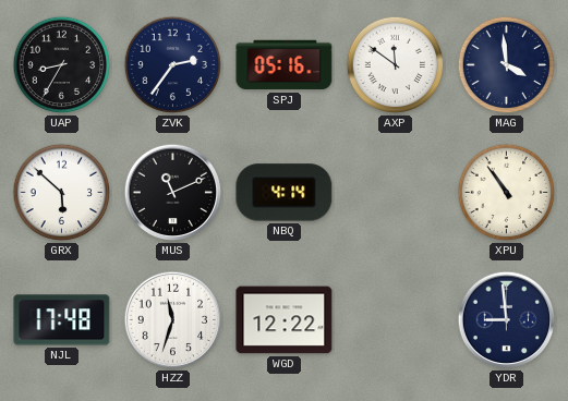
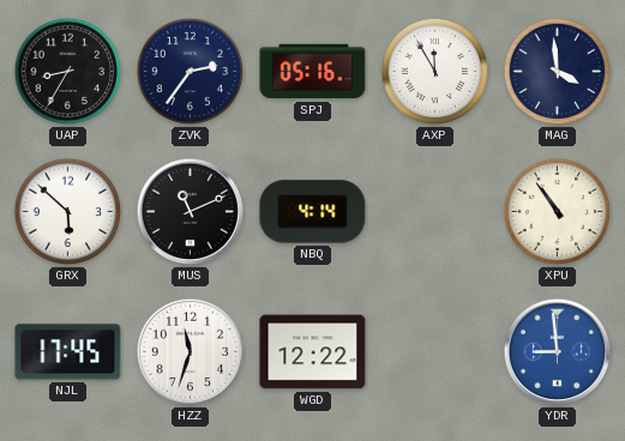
AXP: 11:51 -> 11:55
NJL: 17:48 -> 17:45
YDR dial: navy -> blue
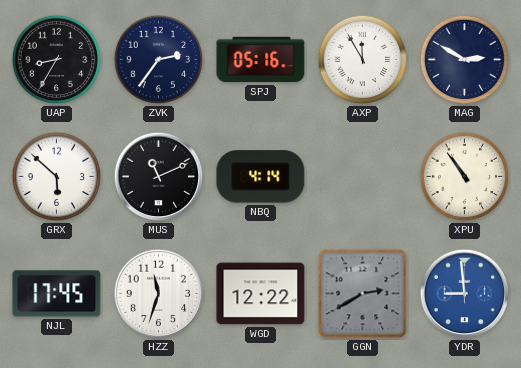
MAG: 3:59 -> 2:50
GGN: none -> 2:40
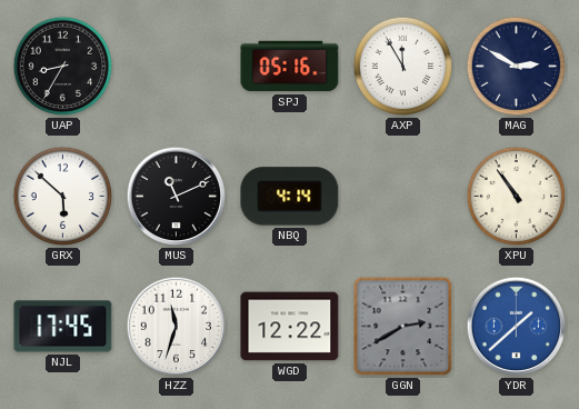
ZVK: 2:36 -> none
YDR: 8:59 -> 1:38
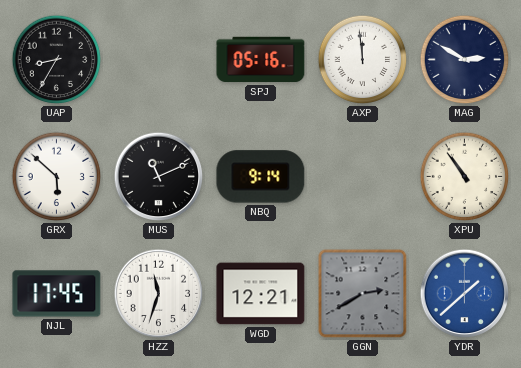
AXP: 11:55 -> 11:59
NBQ: 4:14 -> 9:14
WGD: 12:22 -> 12:21
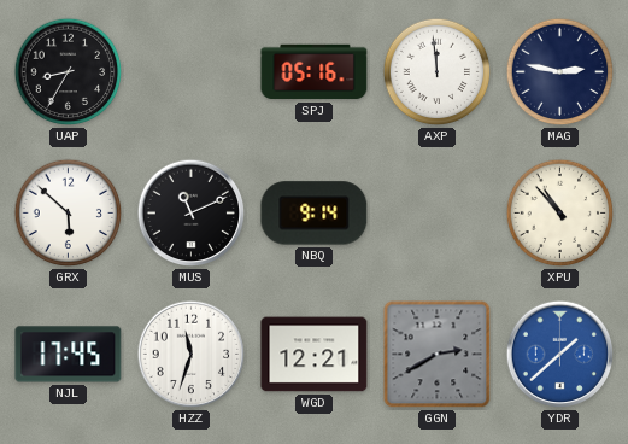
MAG: 2:50 -> 2:47
XPU: 10:54 -> 10:53
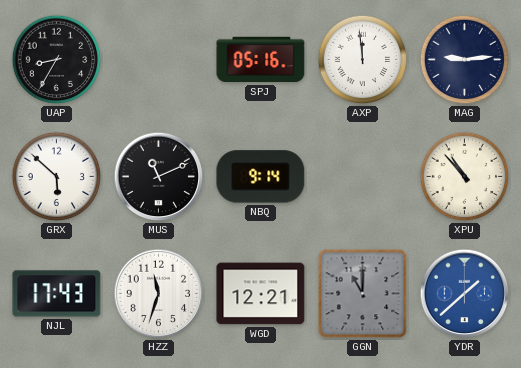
MAG: 2:47 -> 9:14
NJL: 17:45 -> 17:43
GGN: 2:40 -> 11:00
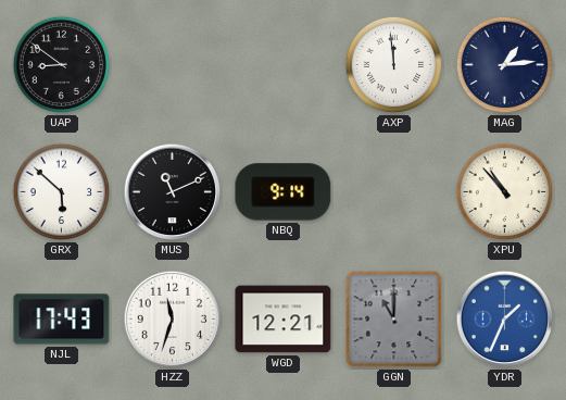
UAP: 8:35 -> 8:51
SPJ: 05:16 -> none
MAG: 9:14 -> 1:14
YDR: 1:38 -> 1:34
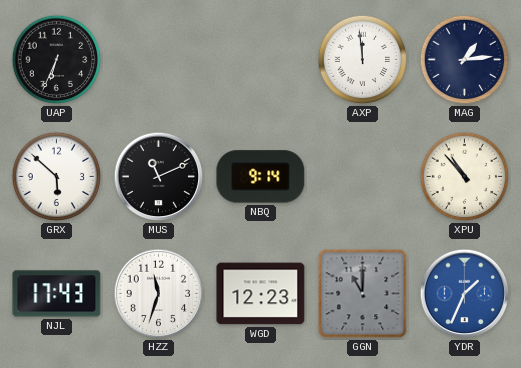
UAP: 8:51 -> 6:34
WGD: 12:21 -> 12:23
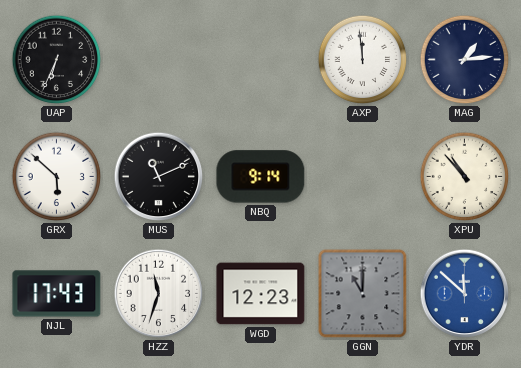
YDR: 1:34 -> 11:52
